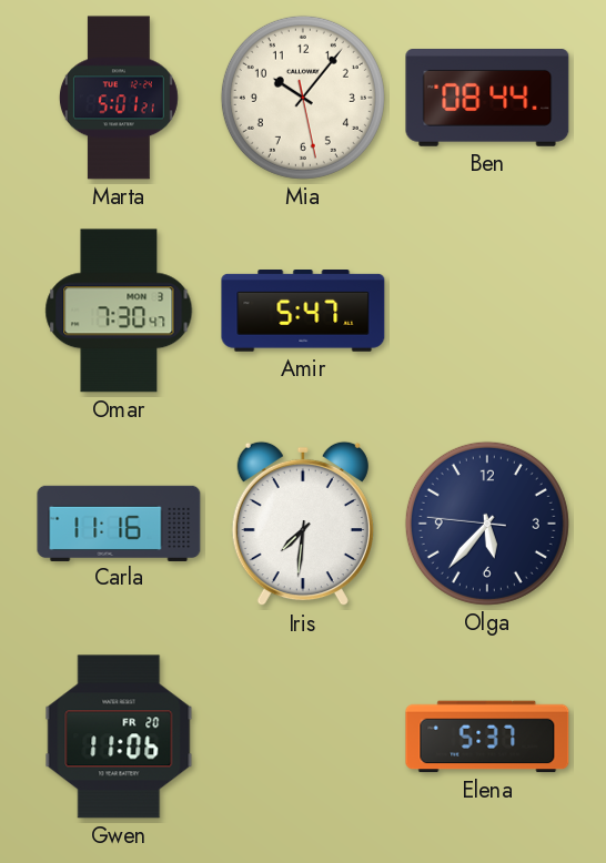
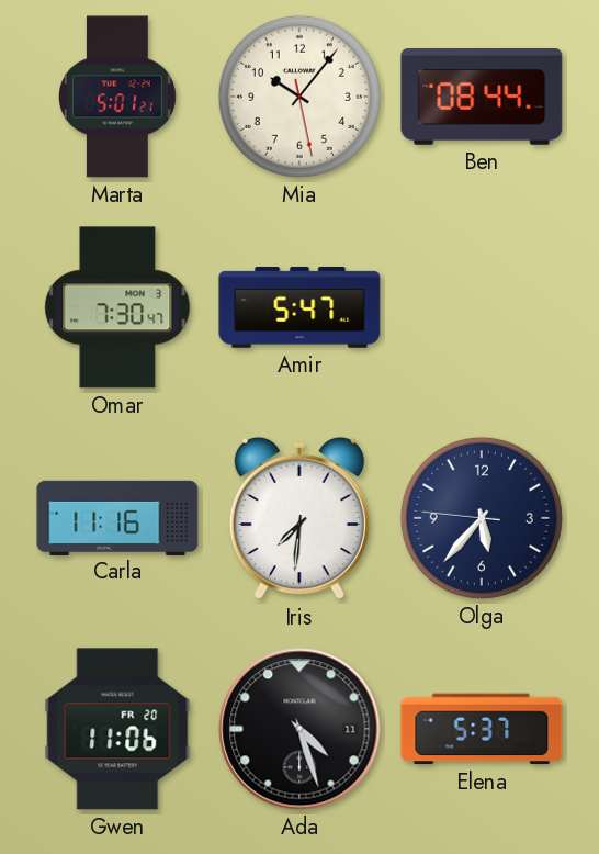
Ada: none -> 4:27
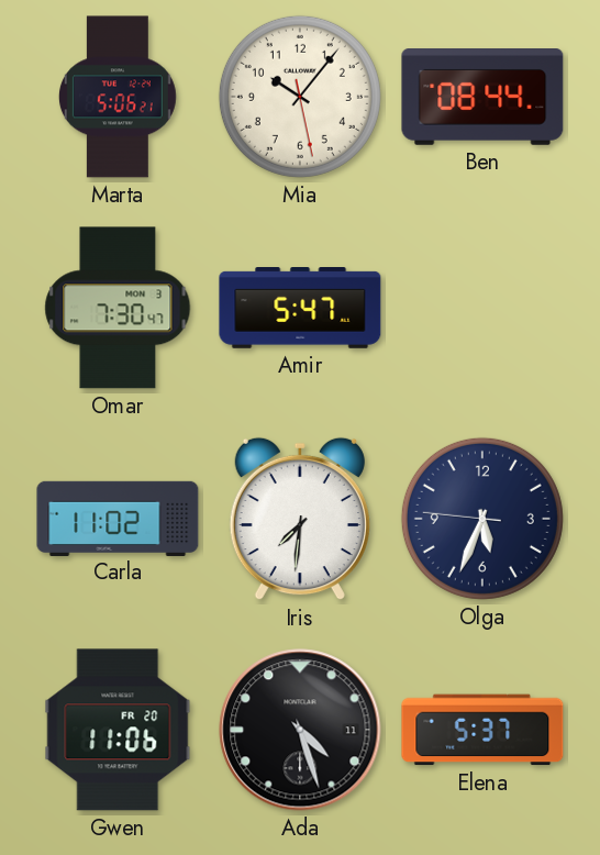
Marta: 5:01 -> 5:06
Carla: 11:16 -> 11:02
Olga: 5:36 -> 5:33
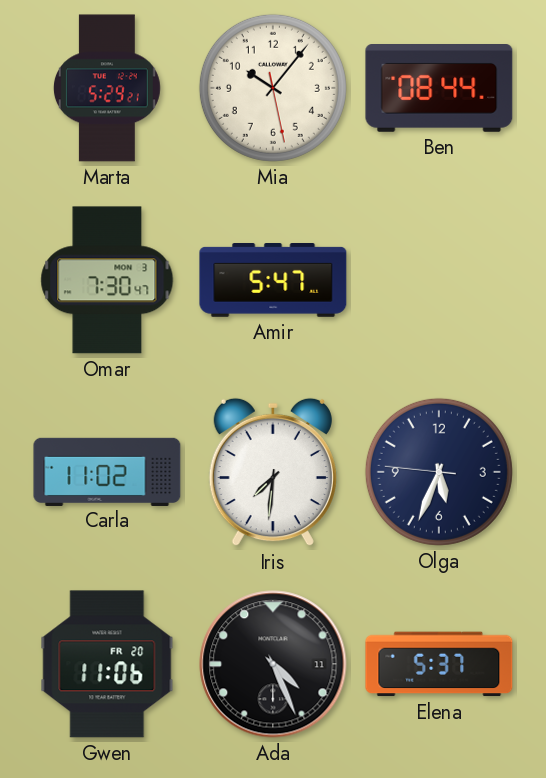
Marta: 5:06 -> 5:29
Ada: 4:27 -> 4:26
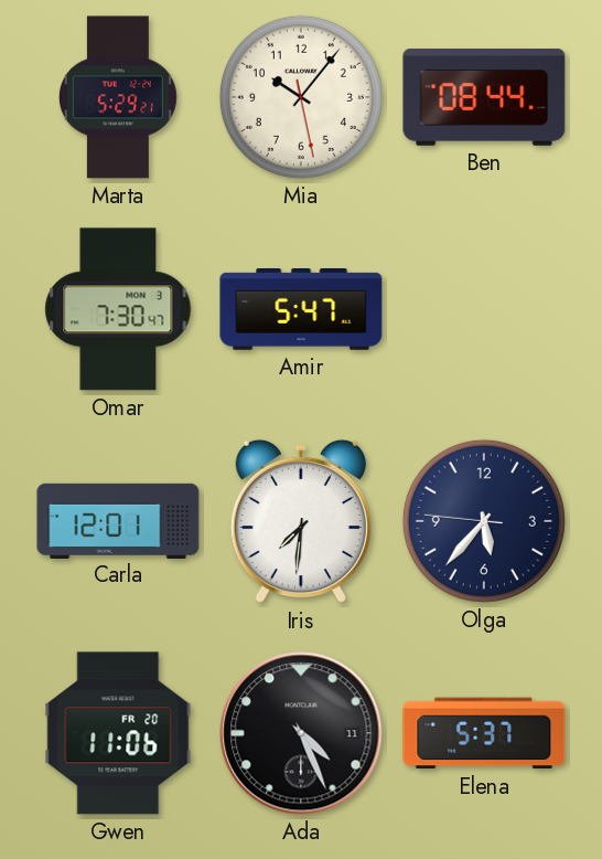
Carla: 11:02 -> 12:01
Olga: 5:33 -> 5:36
